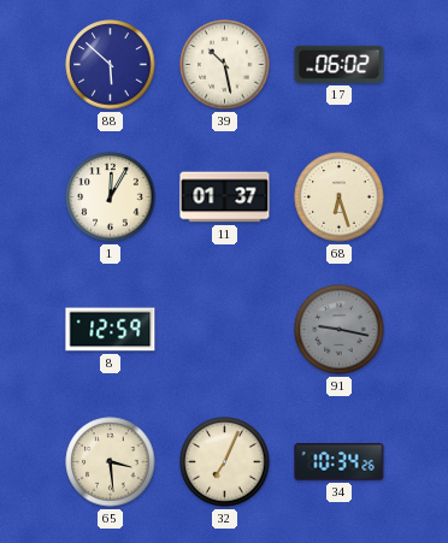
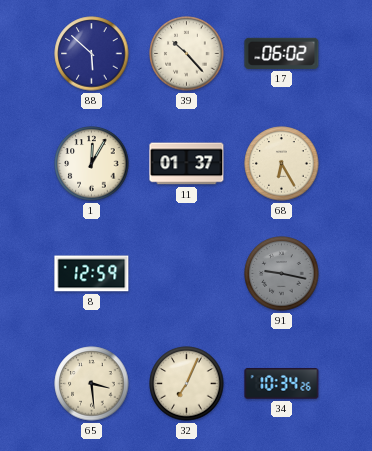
39: 10:28 -> 10:23
68: 6:27 -> 6:25
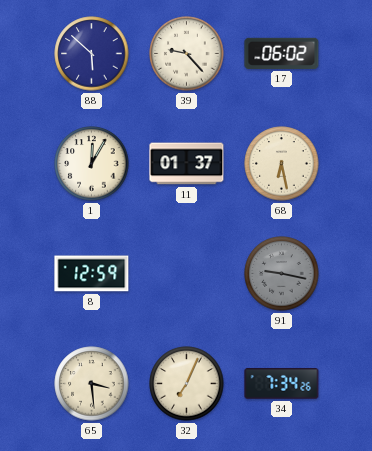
39: 10:23 -> 9:23
68: 6:25 -> 6:28
34: 10:34 -> 7:34
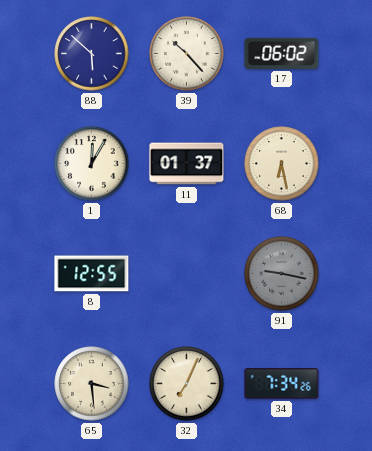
39: 9:23 -> 10:23
8: 12:59 -> 12:55
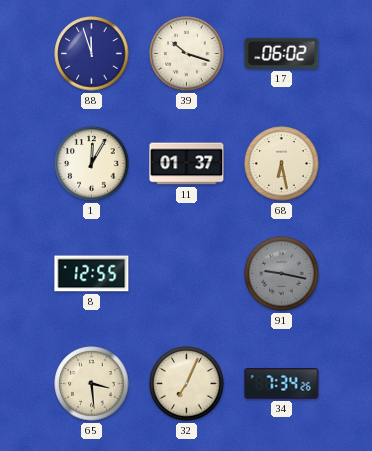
88: 5:52 -> 11:57
39: 10:23 -> 10:18
